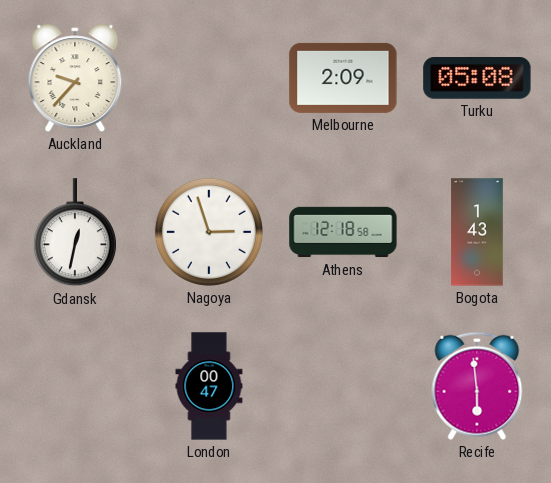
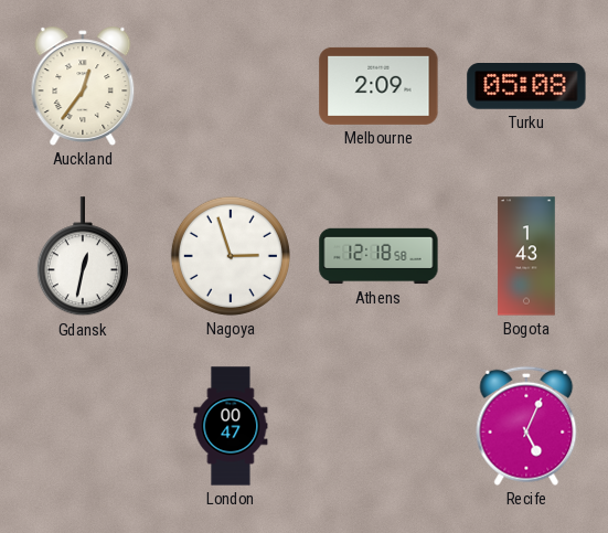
Auckland: 9:37 -> 12:36
Recife: 5:59 -> 5:04
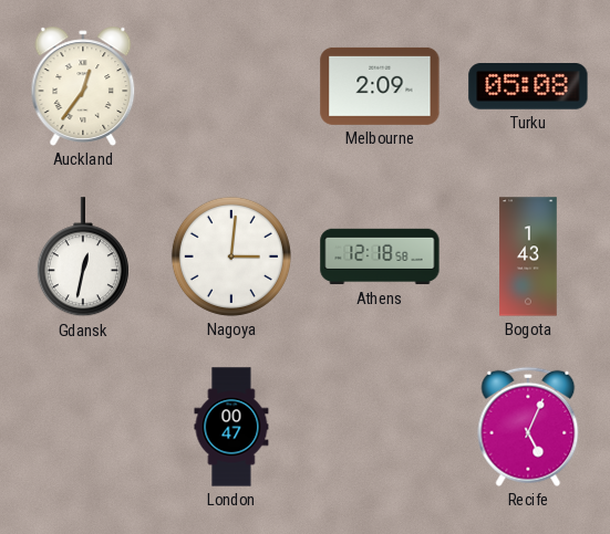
Nagoya: 2:57 -> 3:01
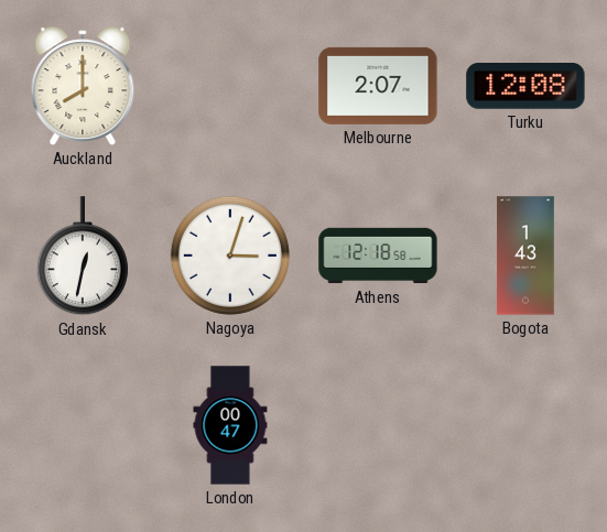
Auckland: 12:36 -> 8:00
Melbourne: 2:09 -> 2:07
Turku: 05:08 -> 12:08
Nagoya: 3:01 -> 3:03
Recife: 5:04 -> none
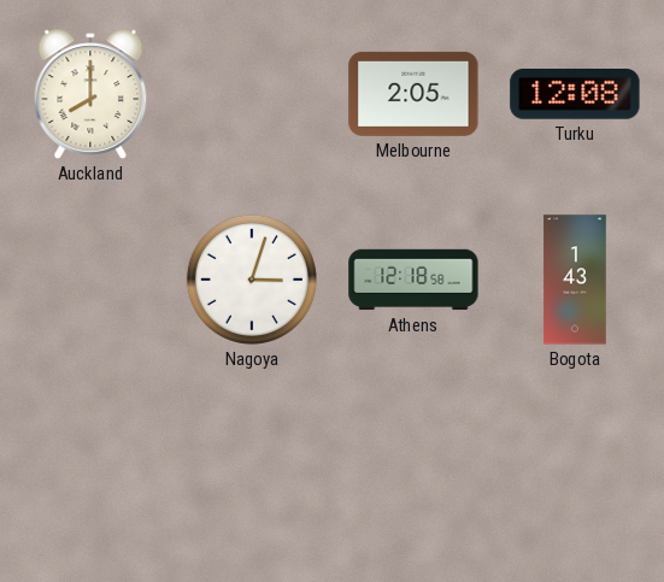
Melbourne: 2:07 -> 2:05
Gdansk: 12:32 -> none
London: 00:47 -> none
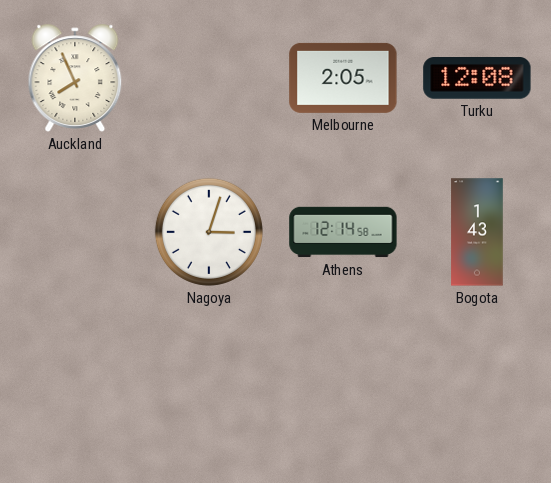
Auckland: 8:00 -> 7:56
Athens: 12:18 -> 12:14
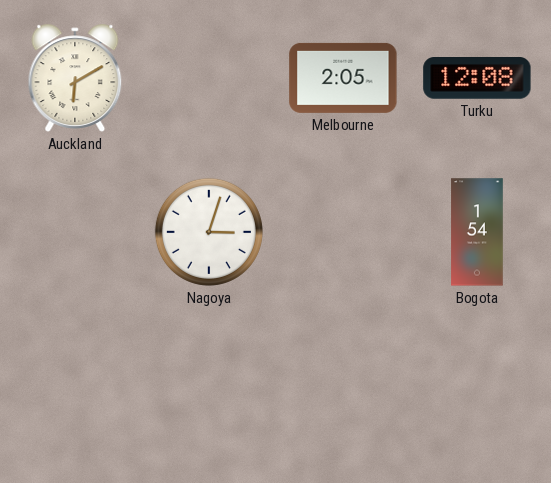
Auckland: 7:56 -> 6:10
Athens: 12:14 -> none
Bogota: 1:43 -> 1:54
